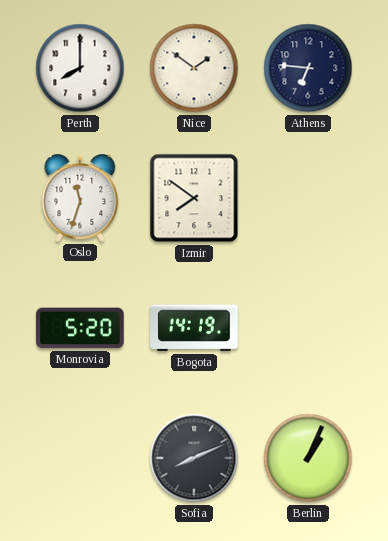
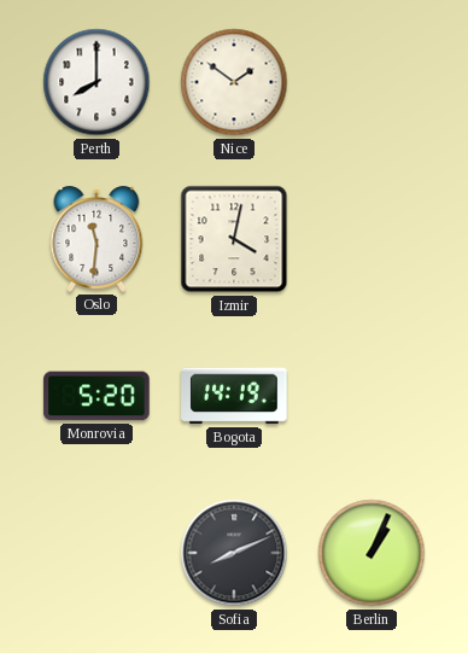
Athens: 6:46 -> none
Oslo: 11:33 -> 11:31
Izmir: 7:51 -> 4:02
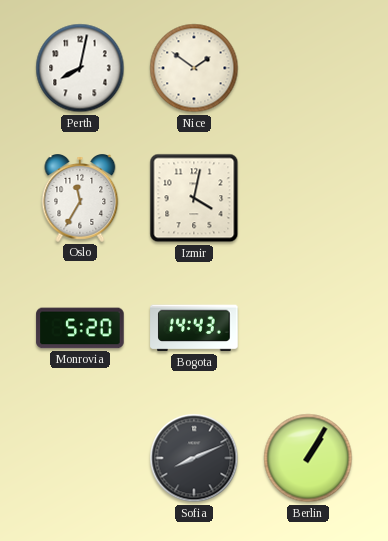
Perth: 8:00 -> 8:02
Oslo: 11:31 -> 11:35
Bogota: 14:19 -> 14:43
Berlin: 1:04 -> 1:05
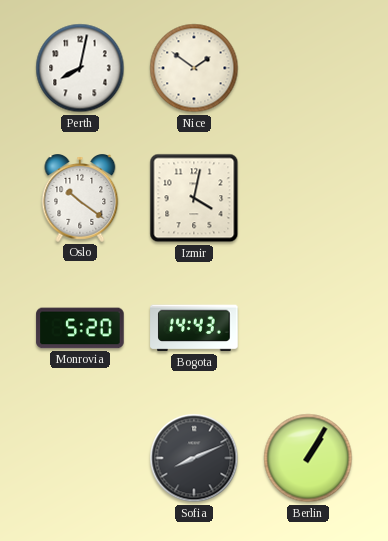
Oslo: 11:35 -> 10:21
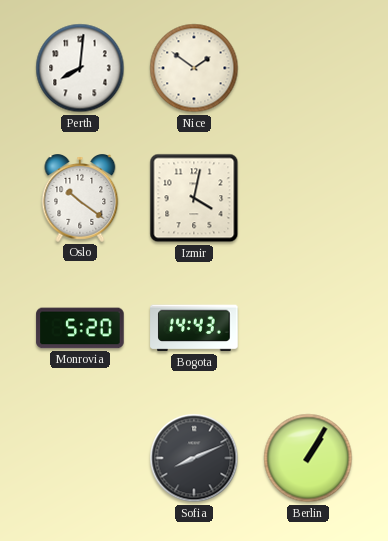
Perth: 8:02 -> 8:01
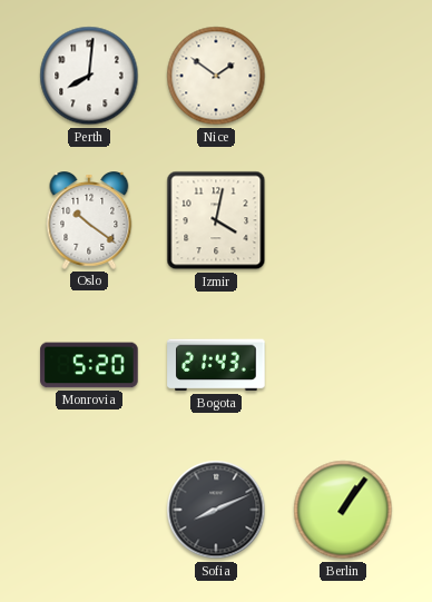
Bogota: 14:43 -> 21:43
Berlin: 1:05 -> 1:06
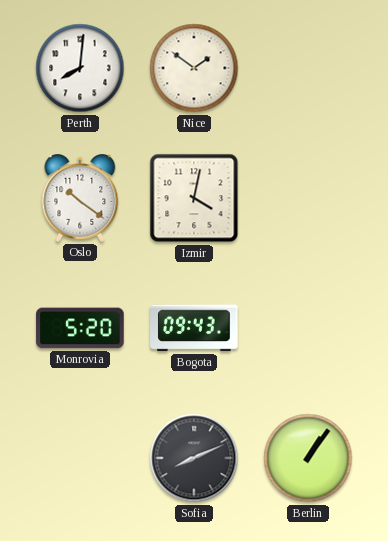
Bogota: 21:43 -> 09:43
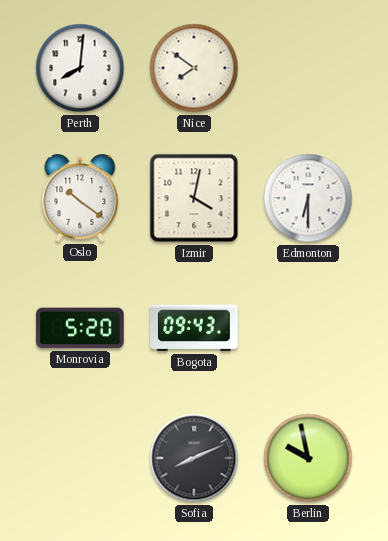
Nice: 1:51 -> 7:51
Edmonton: none -> 6:30
Berlin: 1:06 -> 9:58
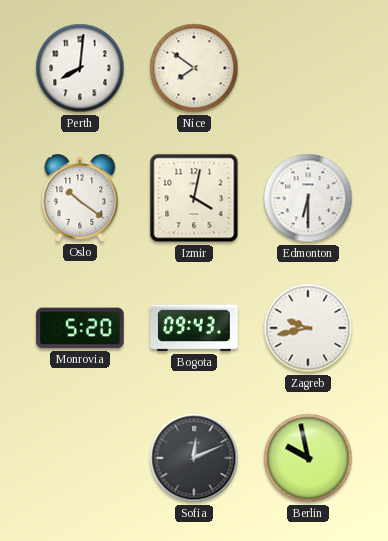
Zagreb: none -> 9:43
Sofia: 8:11 -> 12:11
